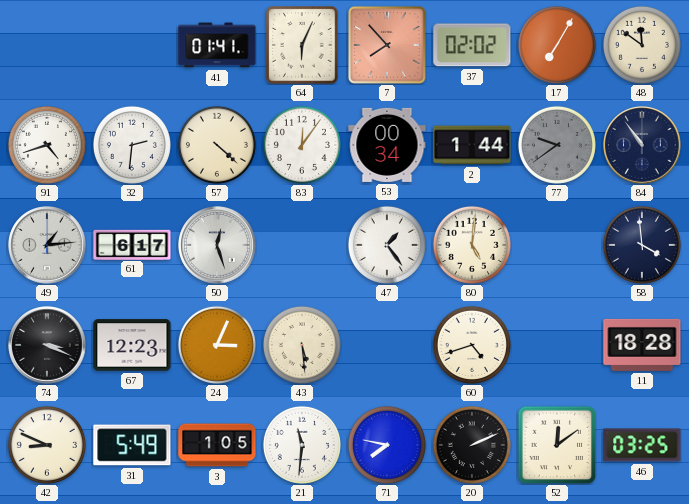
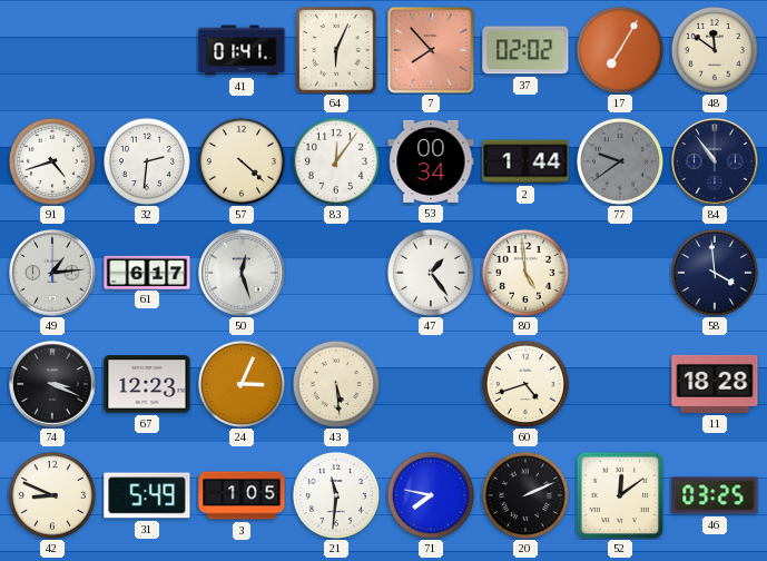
80: 5:01 -> 4:59
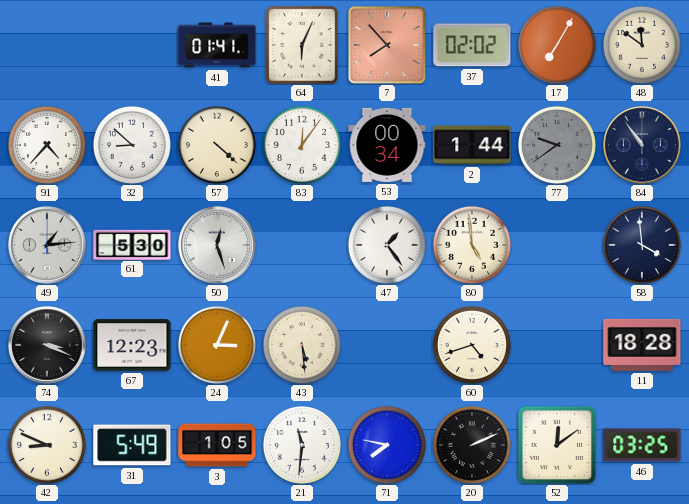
91: 4:42 -> 4:37
32: 2:31 -> 8:52
61: 6:17 -> 5:30
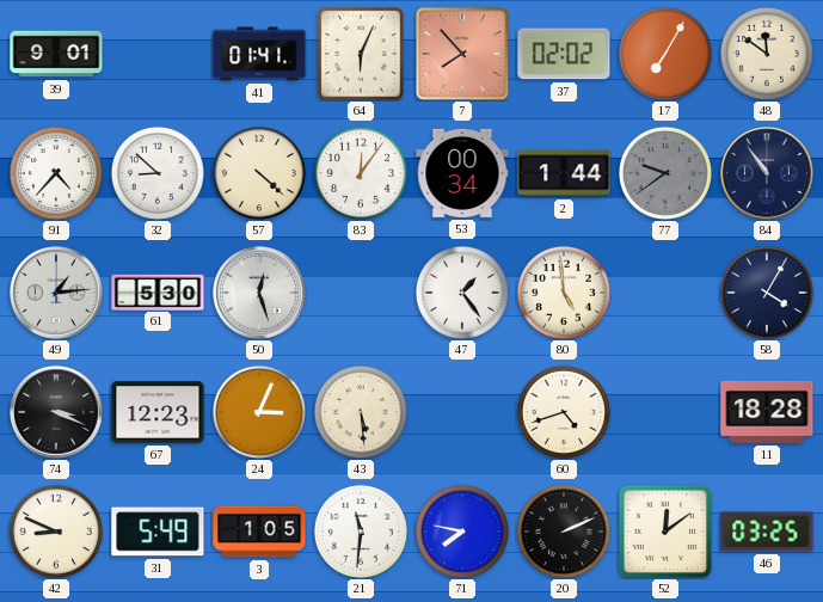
39: none -> 9:01
58: 3:59 -> 4:05
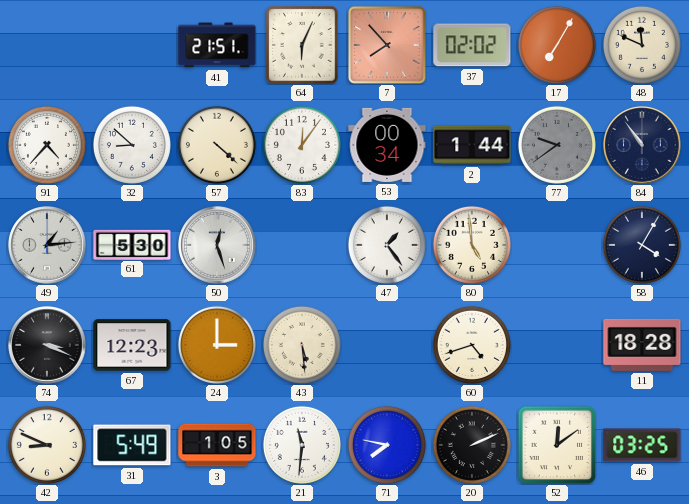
39: 9:01 -> none
41: 01:41 -> 21:51
48: 11:51 -> 11:49
24: 3:04 -> 3:00
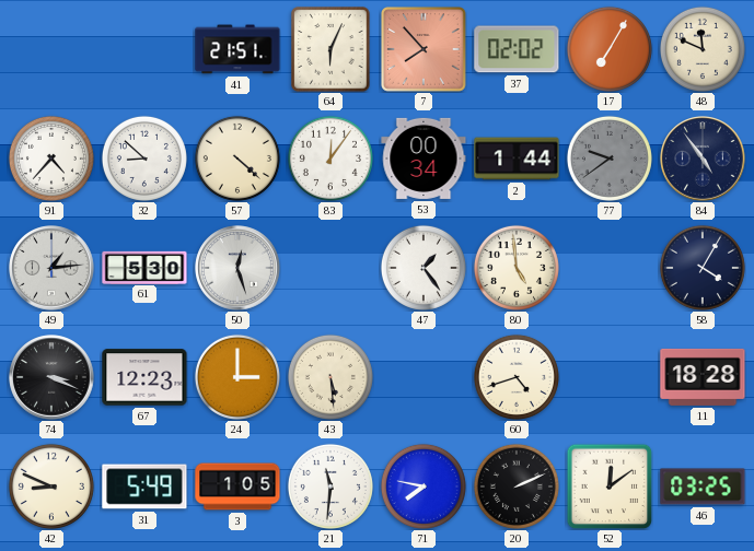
84: 10:54 -> 4:54
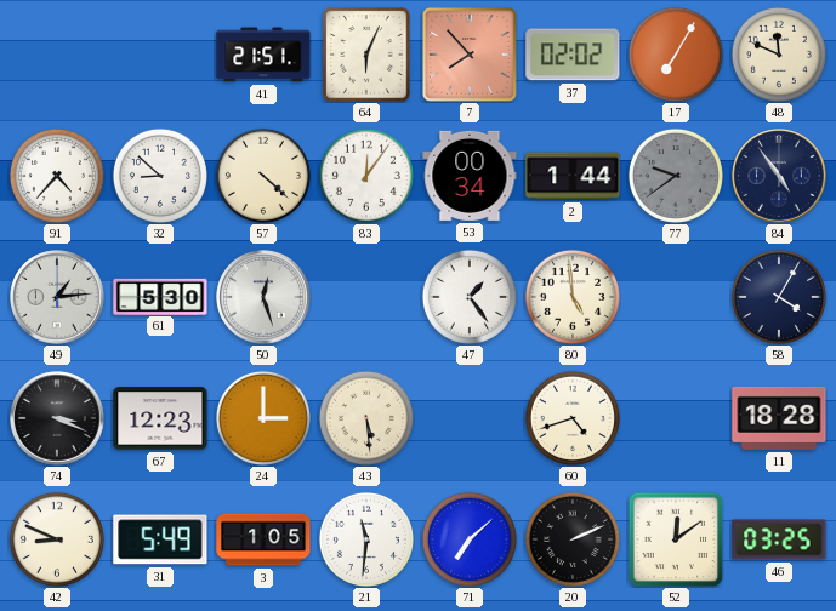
71: 7:47 -> 7:08
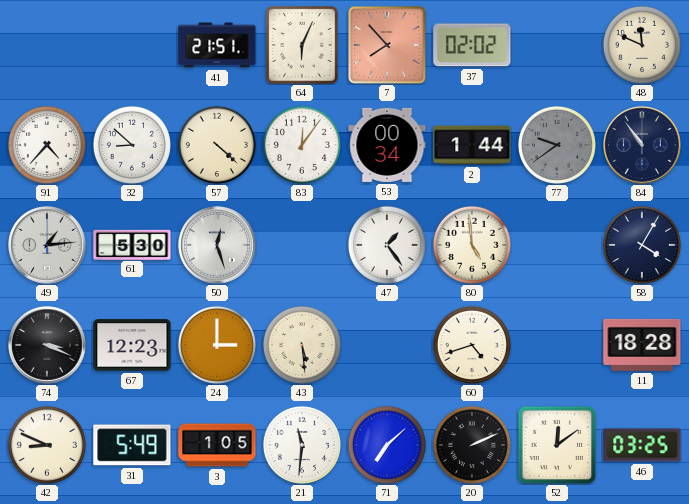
17: 7:05 -> none
84: 4:54 -> 10:54
